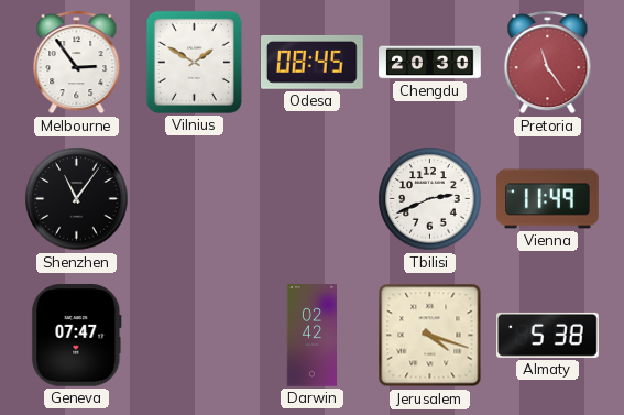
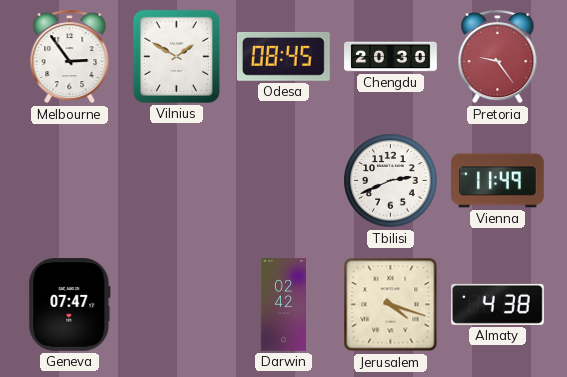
Pretoria: 11:24 -> 9:24
Shenzhen: 11:06 -> none
Almaty: 5:38 -> 4:38
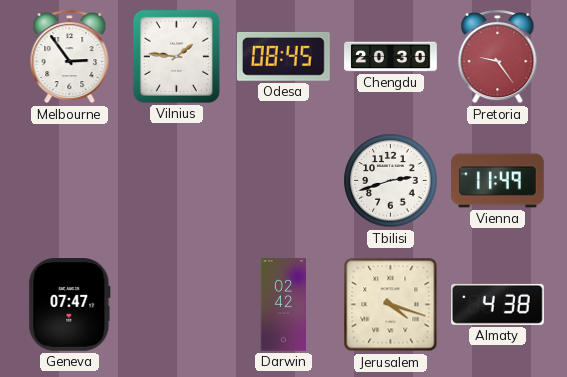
Vilnius: 1:50 -> 1:46
Tbilisi: 2:41 -> 2:42
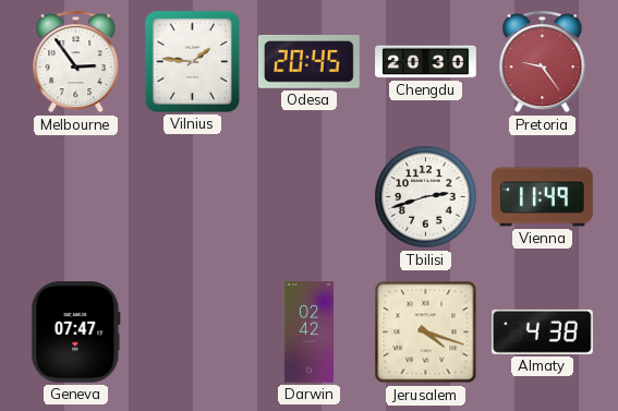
Odesa: 08:45 -> 20:45
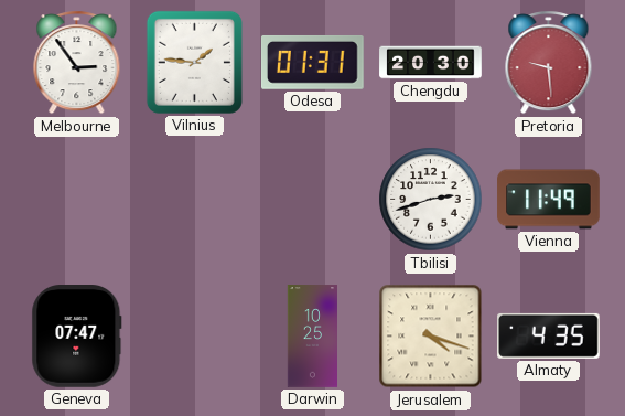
Odesa: 20:45 -> 01:31
Pretoria: 9:24 -> 9:29
Darwin: 02:42 -> 10:25
Almaty: 4:38 -> 4:35
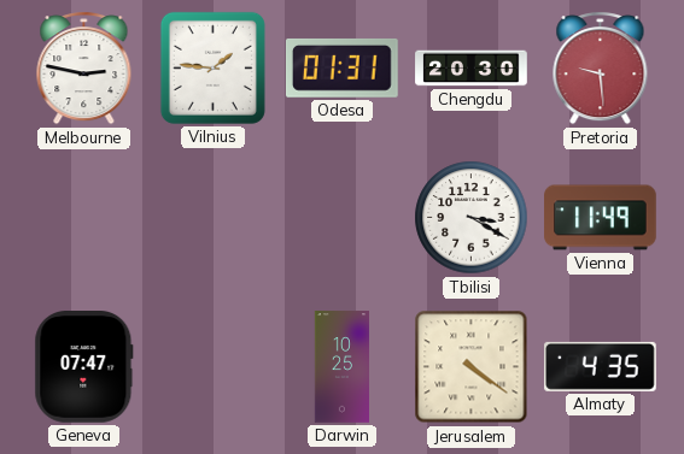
Melbourne: 2:54 -> 2:47
Tbilisi: 2:42 -> 3:20
Jerusalem: 4:18 -> 4:21
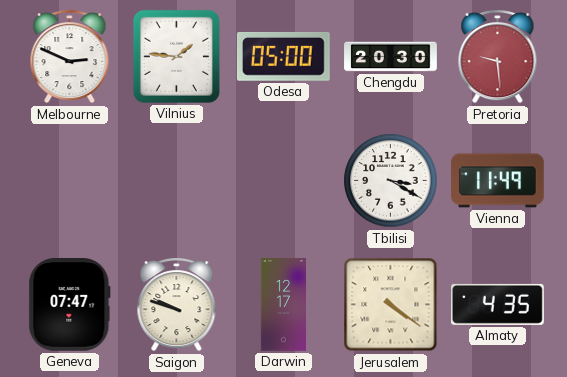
Melbourne: 2:47 -> 2:49
Odesa: 01:31 -> 05:00
Saigon: none -> 9:48
Darwin: 10:25 -> 12:17
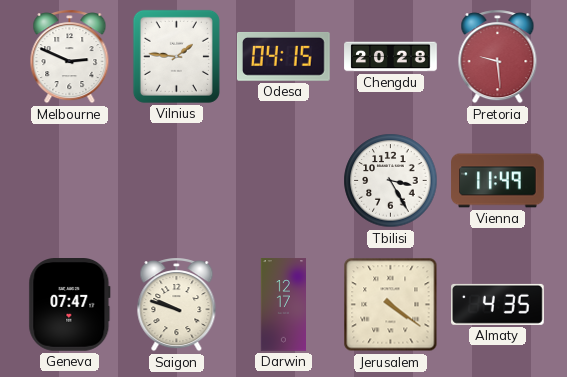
Odesa: 05:00 -> 04:15
Chengdu: 20:30 -> 20:28
Tbilisi: 3:20 -> 3:25
